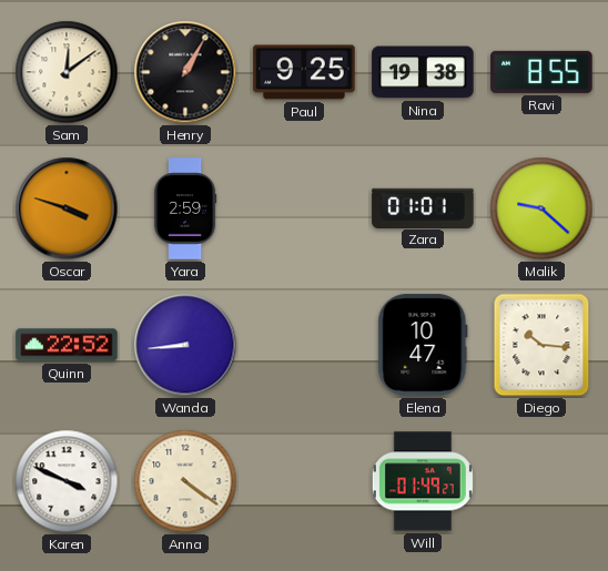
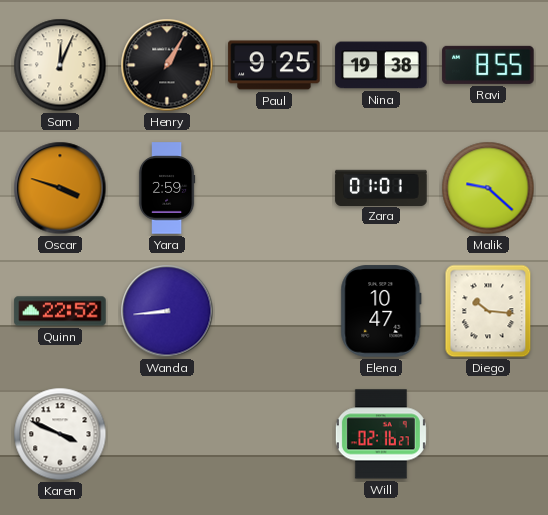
Sam: 12:09 -> 12:04
Anna: 4:21 -> none
Will: 01:49 -> 02:16
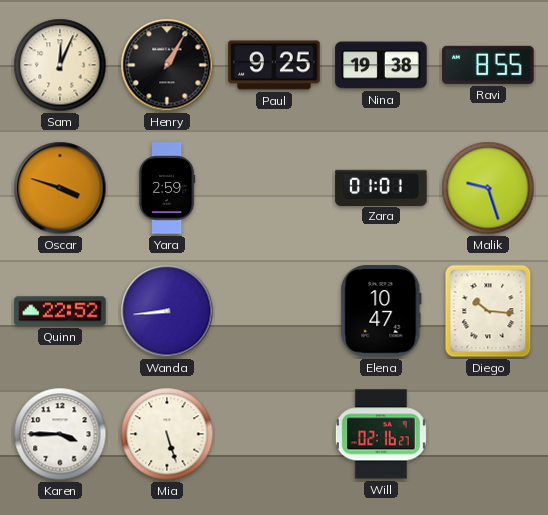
Malik: 9:22 -> 9:27
Karen: 3:49 -> 3:45
Mia: none -> 5:27
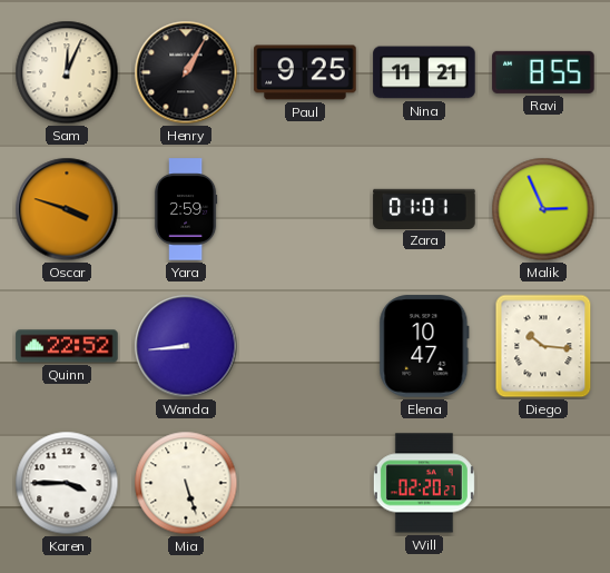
Nina: 19:38 -> 11:21
Malik: 9:27 -> 2:56
Will: 02:16 -> 02:20
